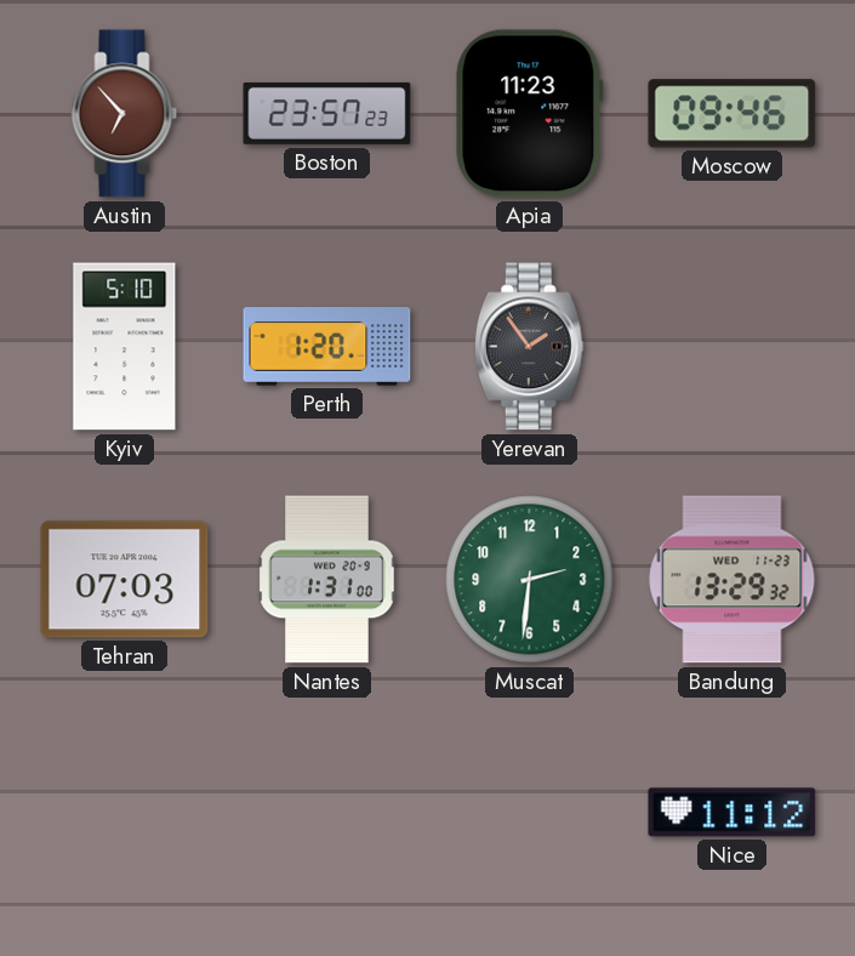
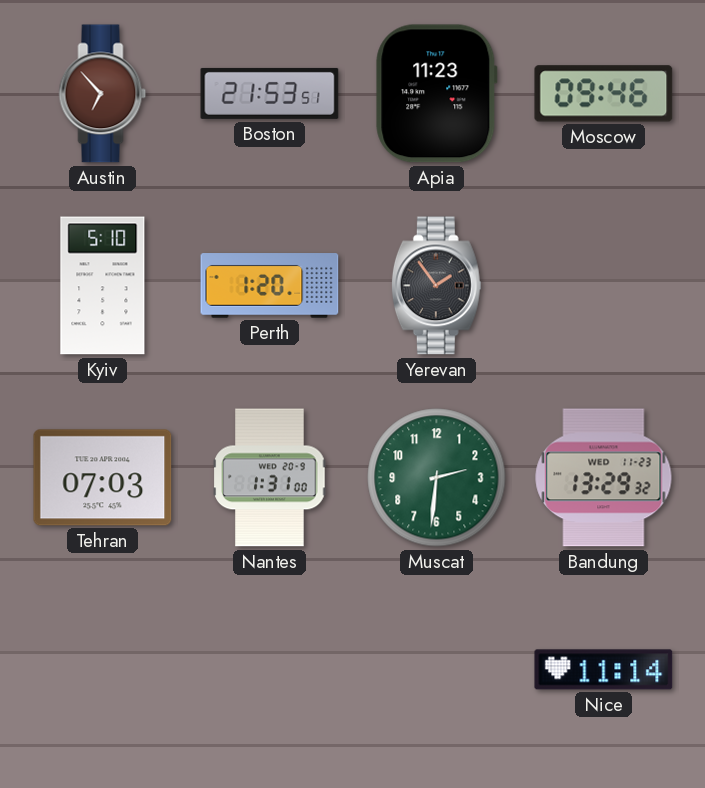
Boston: 23:57 -> 21:53
Nice: 11:12 -> 11:14
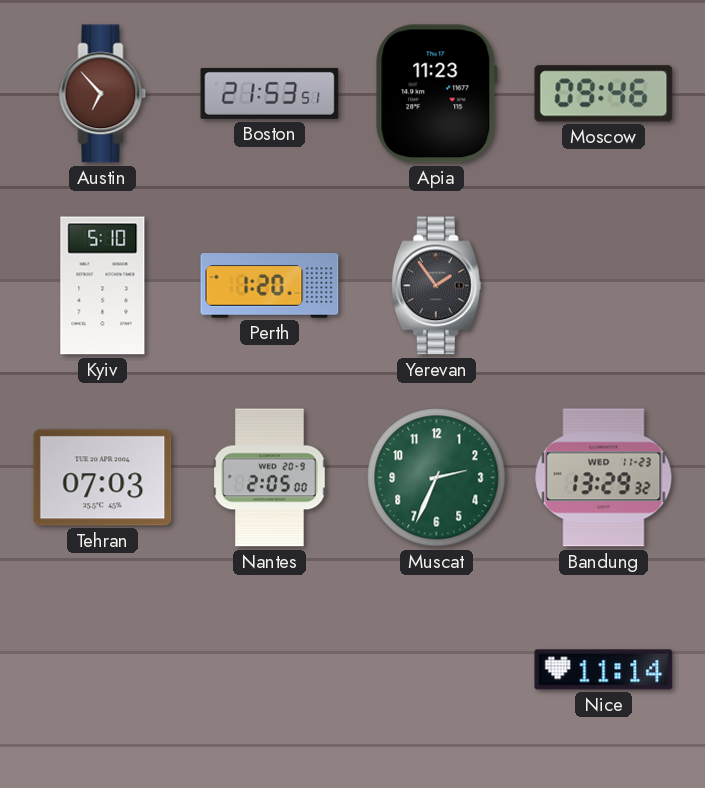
Nantes: 1:31 -> 2:05
Muscat: 2:31 -> 2:34
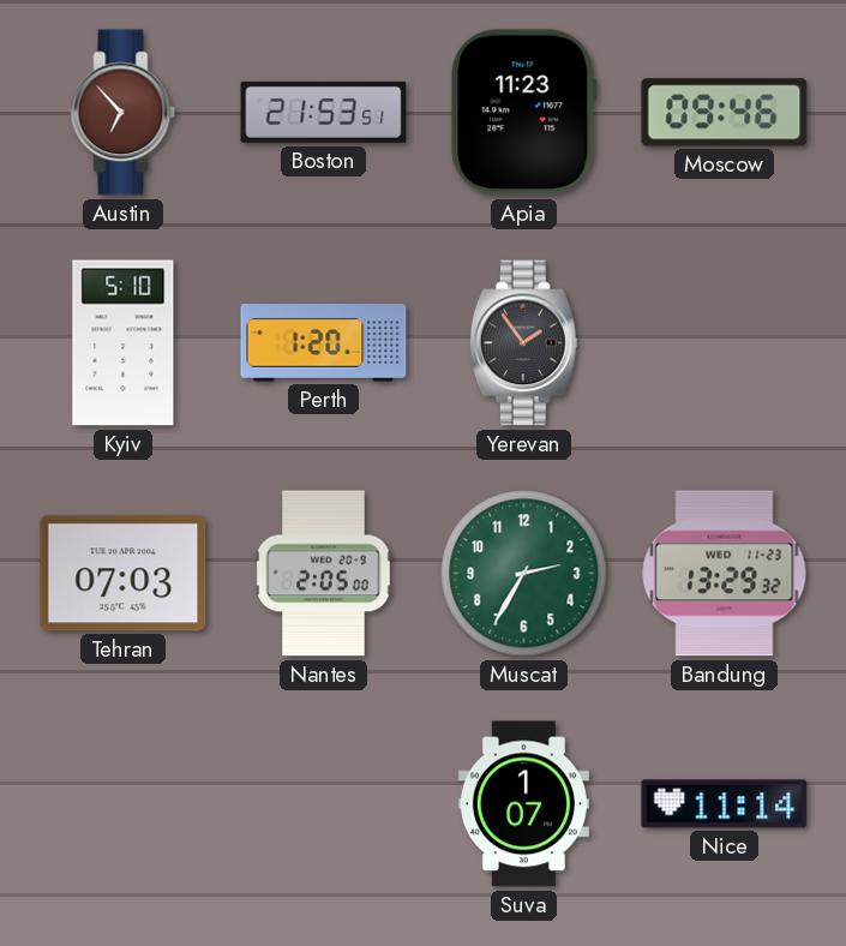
Muscat: 2:34 -> 2:35
Suva: none -> 1:07
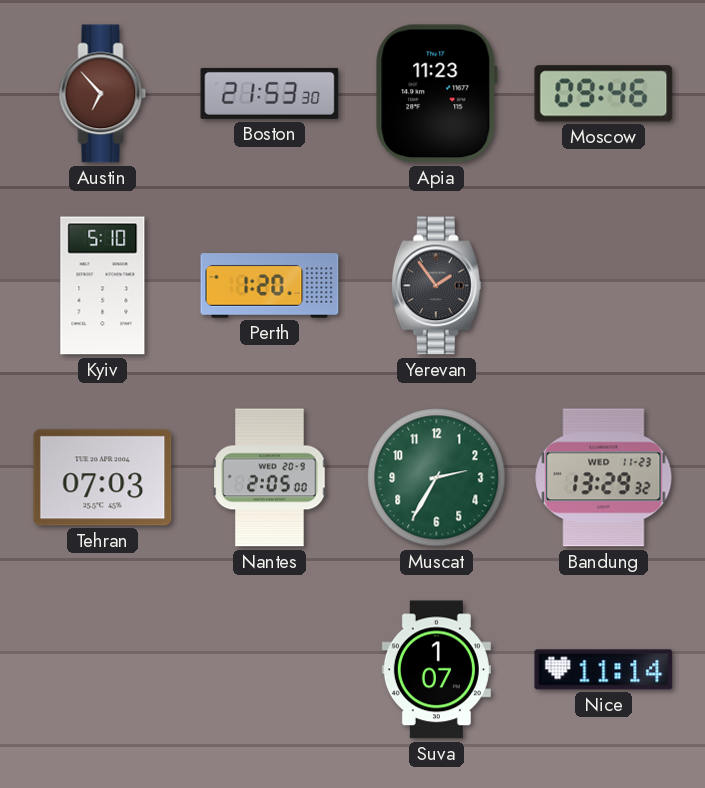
Boston: 21:53:51 -> 21:53:30
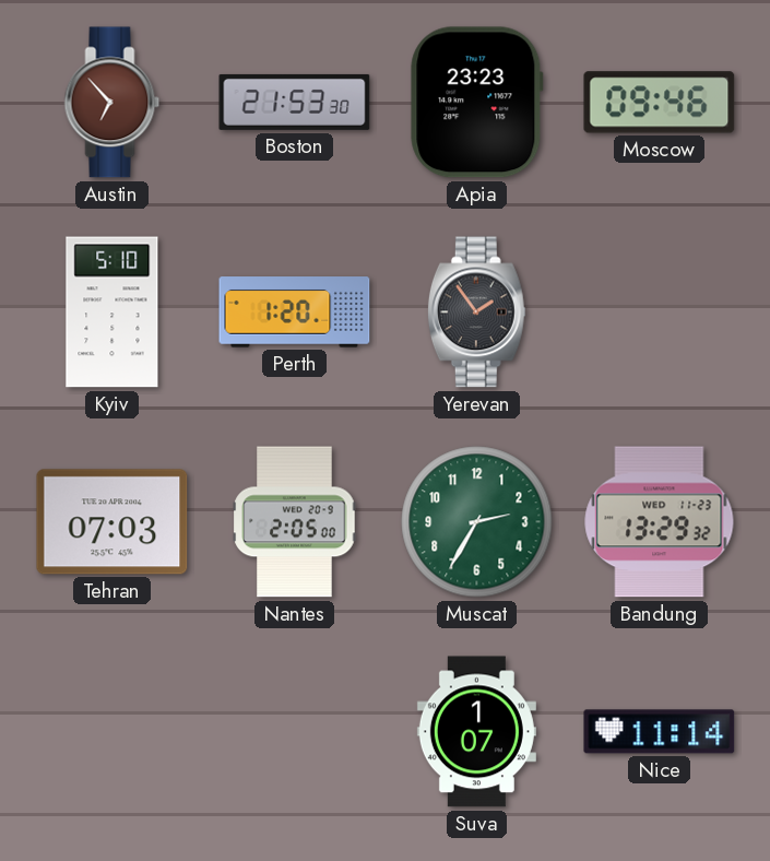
Apia: 11:23 -> 23:23
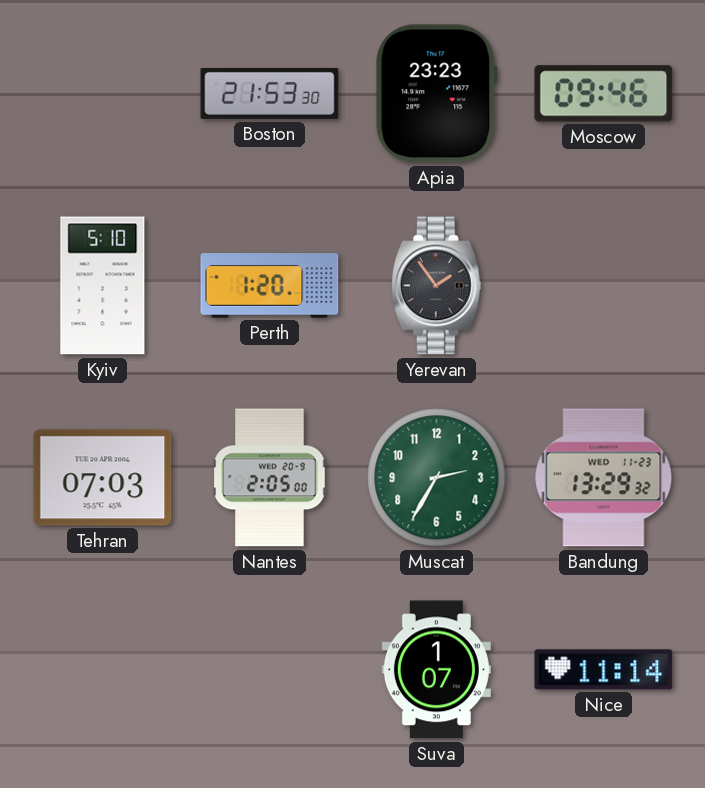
Austin: 6:53 -> none
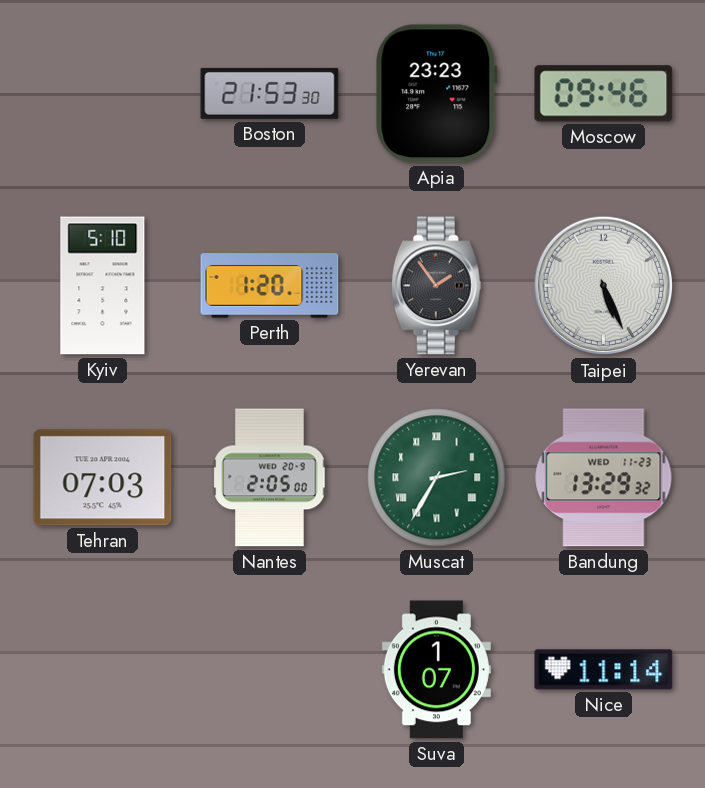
Taipei: none -> 5:26
Muscat numerals: Arabic -> Roman
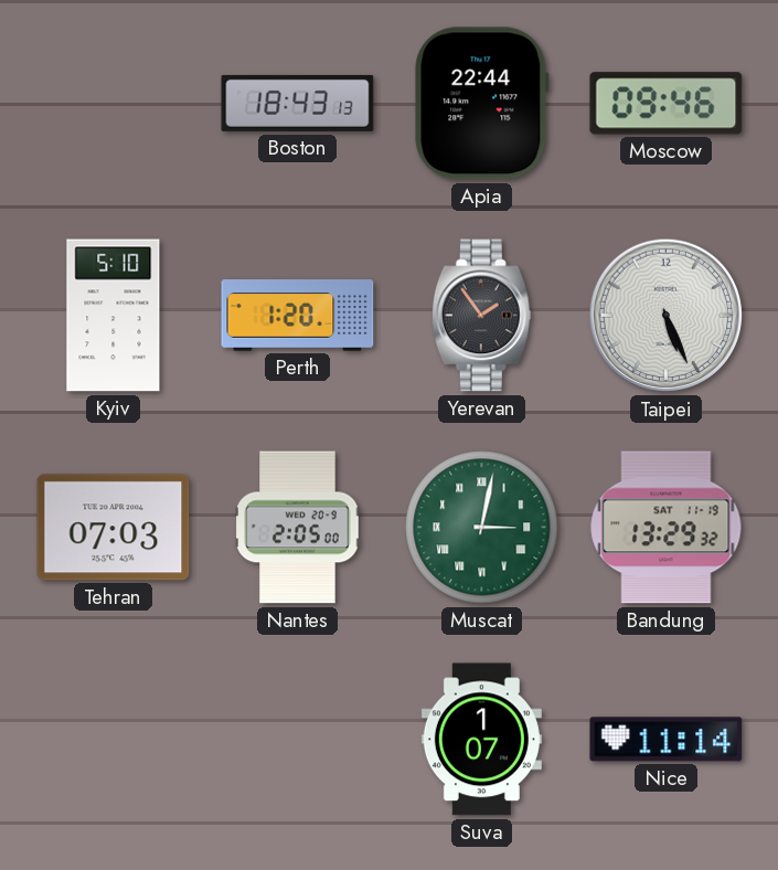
Boston: 21:53 -> 18:43
Apia: 23:23 -> 22:44
Muscat: 2:35 -> 3:02
Bandung date: WED 11-23 -> SAT 11-19
